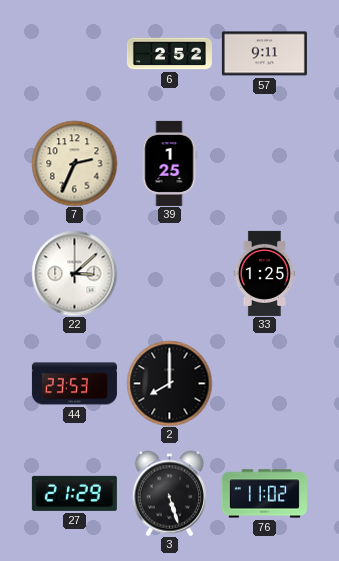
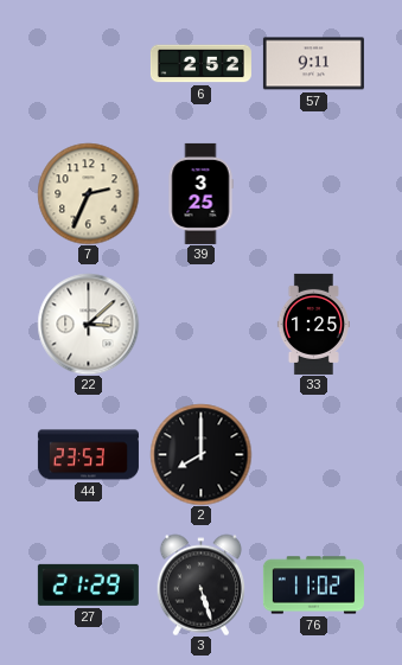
39: 1:25 -> 3:25
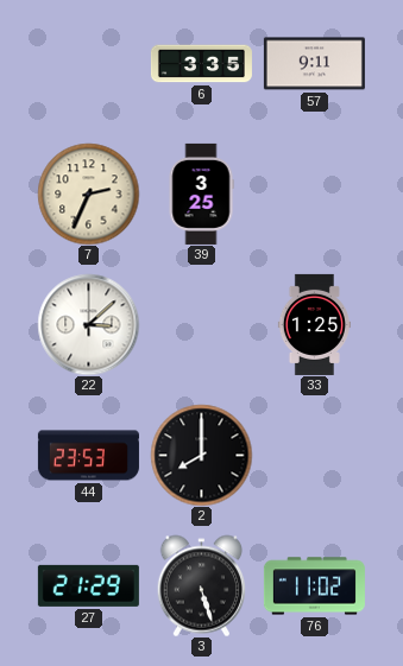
6: 2:52 -> 3:35
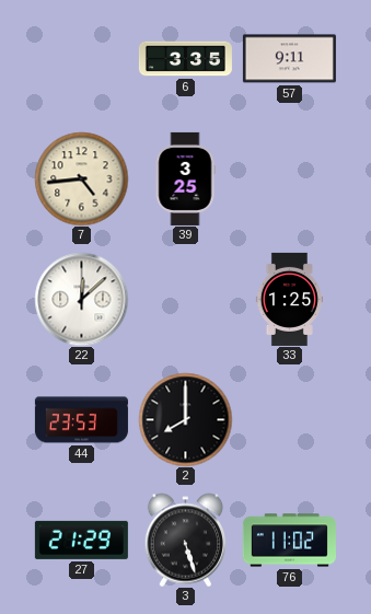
7: 2:34 -> 4:44
22: 3:08 -> 12:08
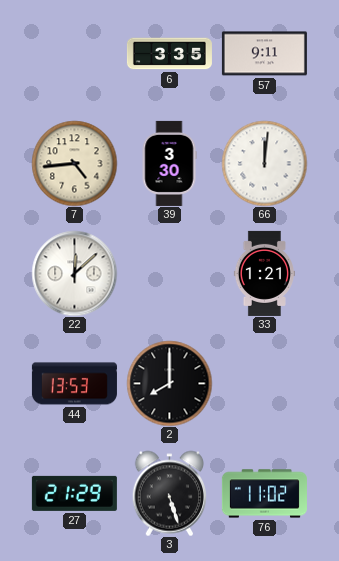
39: 3:25 -> 3:30
66: none -> 12:01
33: 1:25 -> 1:21
44: 23:53 -> 13:53
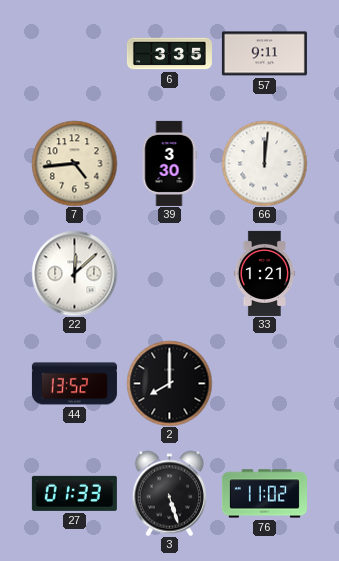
44: 13:53 -> 13:52
27: 21:29 -> 01:33
